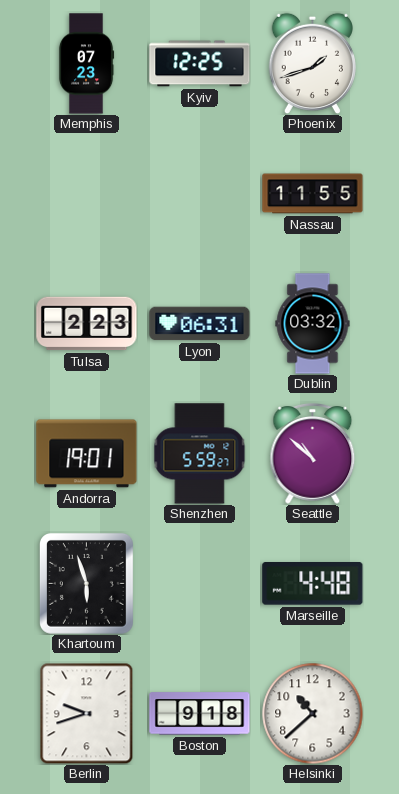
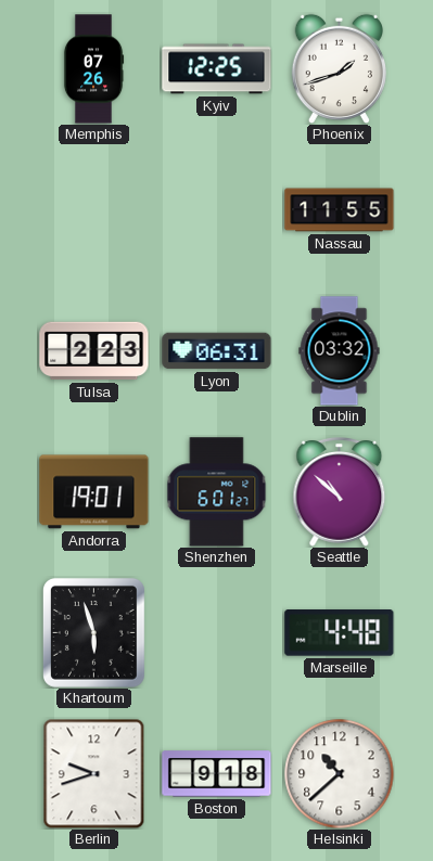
Memphis: 07:23 -> 07:26
Shenzhen: 5:59 -> 6:01
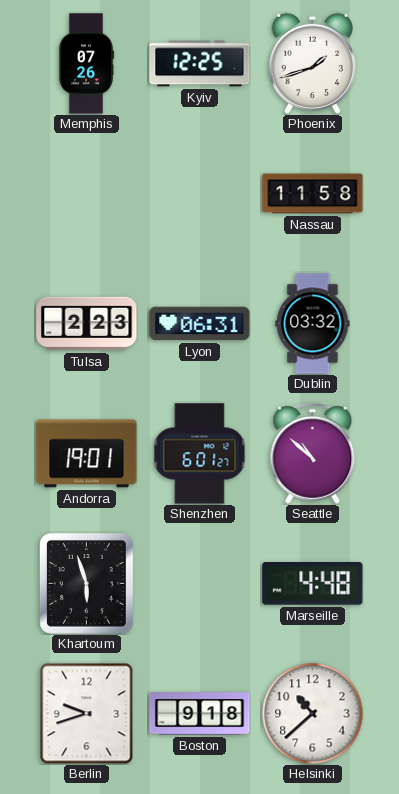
Nassau: 11:55 -> 11:58
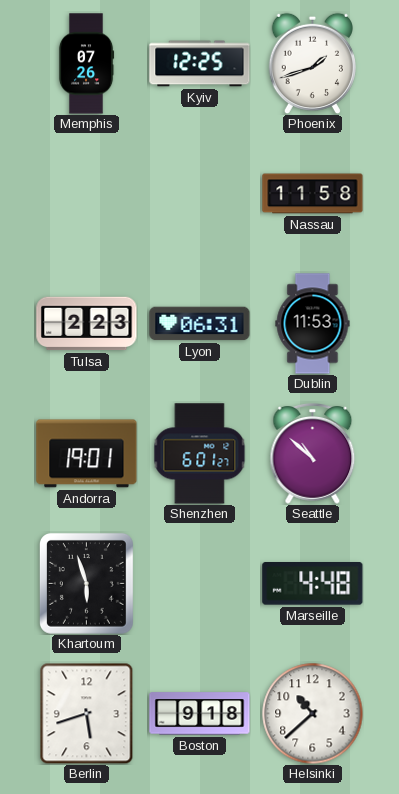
Dublin: 03:32 -> 11:53
Berlin: 9:42 -> 5:42
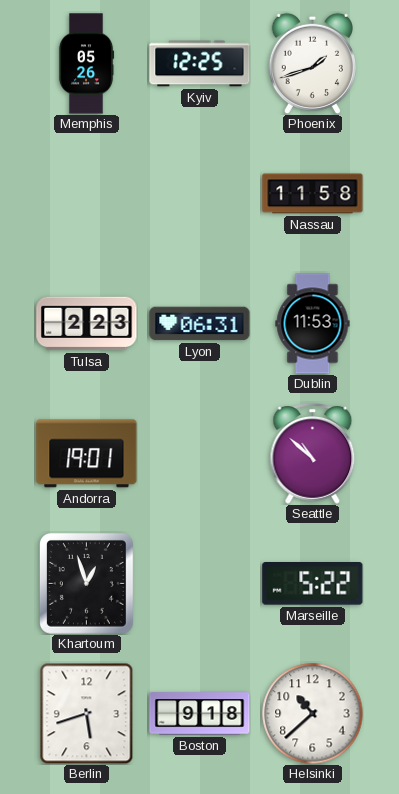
Memphis: 07:26 -> 05:26
Shenzhen: 6:01 -> none
Khartoum: 5:57 -> 12:57
Marseille: 4:48 -> 5:22
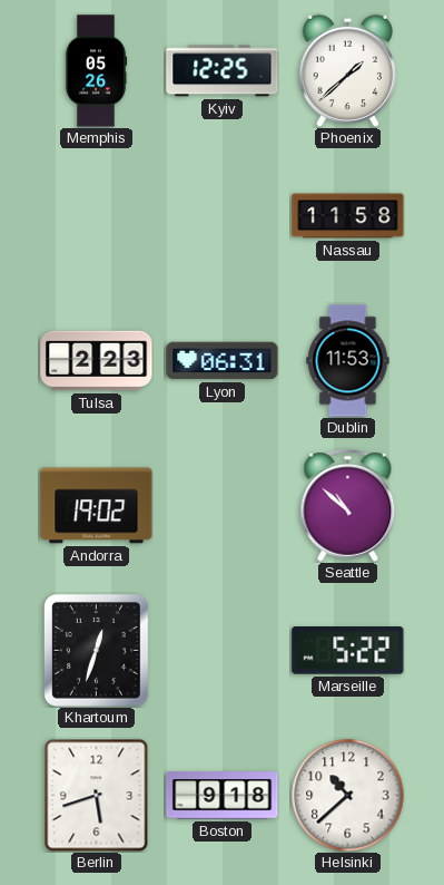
Phoenix: 1:42 -> 1:38
Andorra: 19:01 -> 19:02
Khartoum: 12:57 -> 12:33
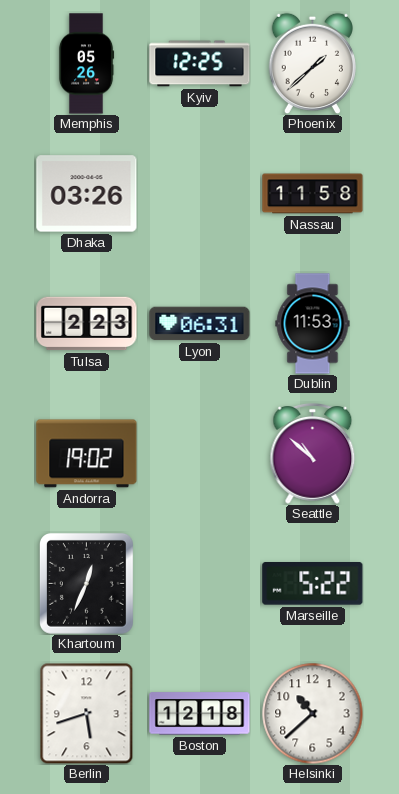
Dhaka: none -> 03:26
Khartoum: 12:33 -> 12:34
Boston: 9:18 -> 12:18
